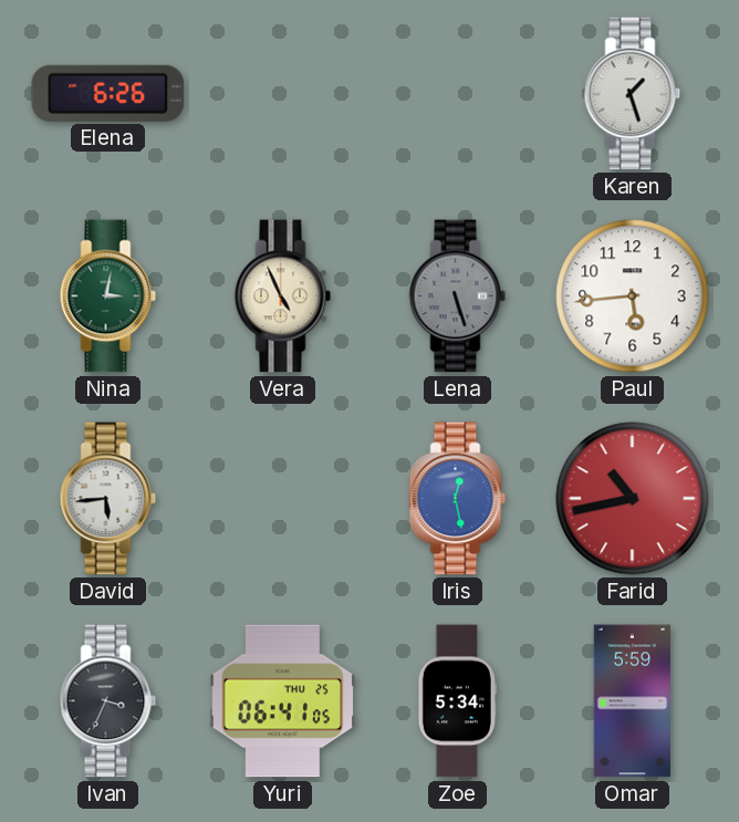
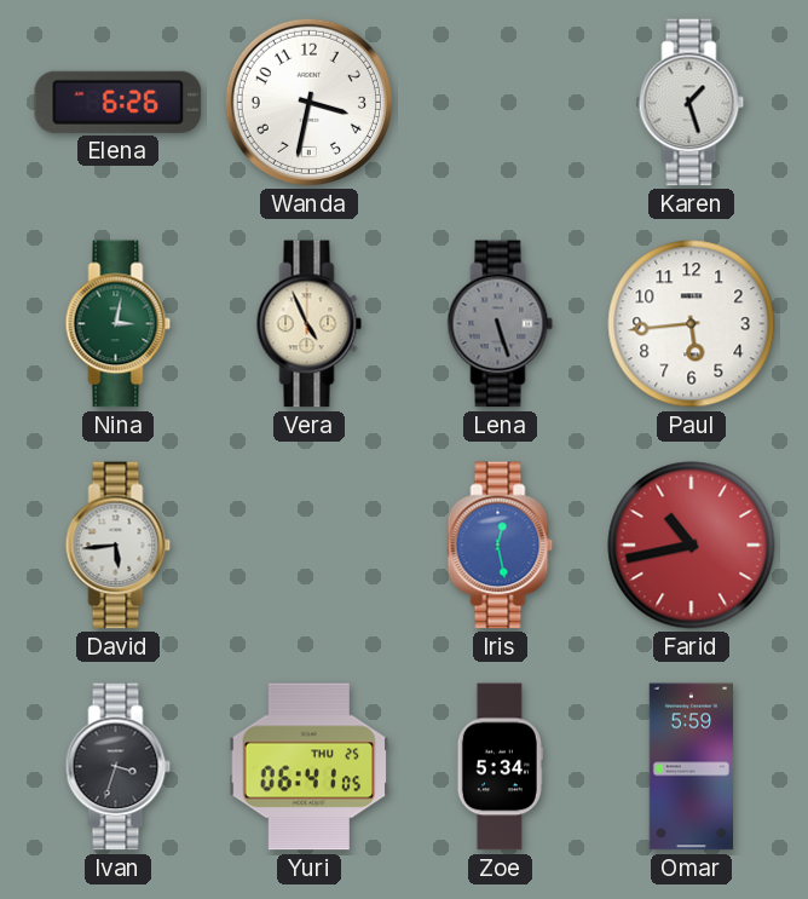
Wanda: none -> 3:32
Ivan: 3:34 -> 3:33
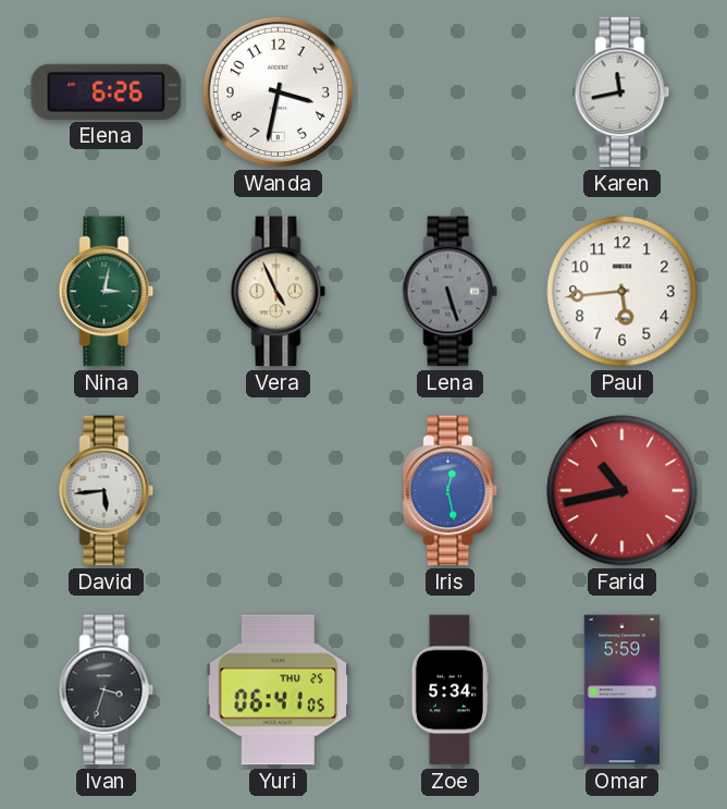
Karen: 1:27 -> 11:43
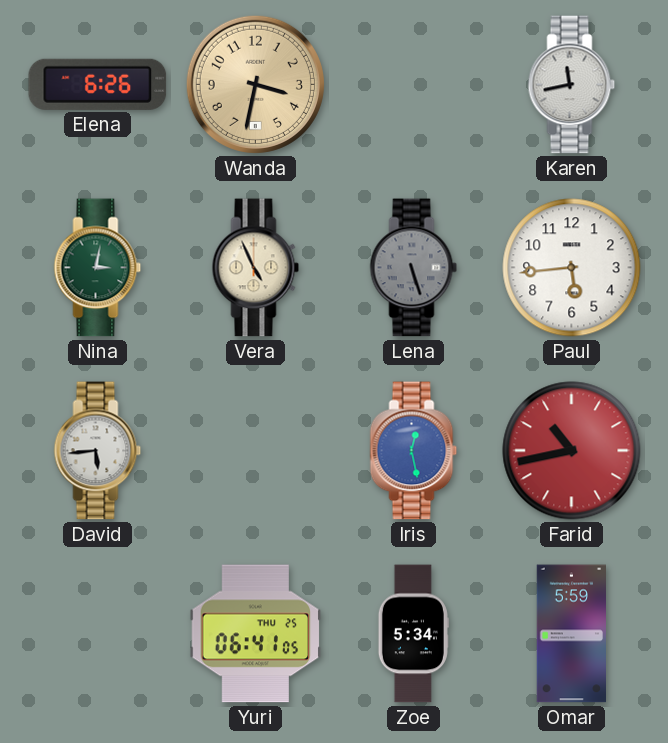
Wanda dial: white -> champagne
Ivan: 3:33 -> none
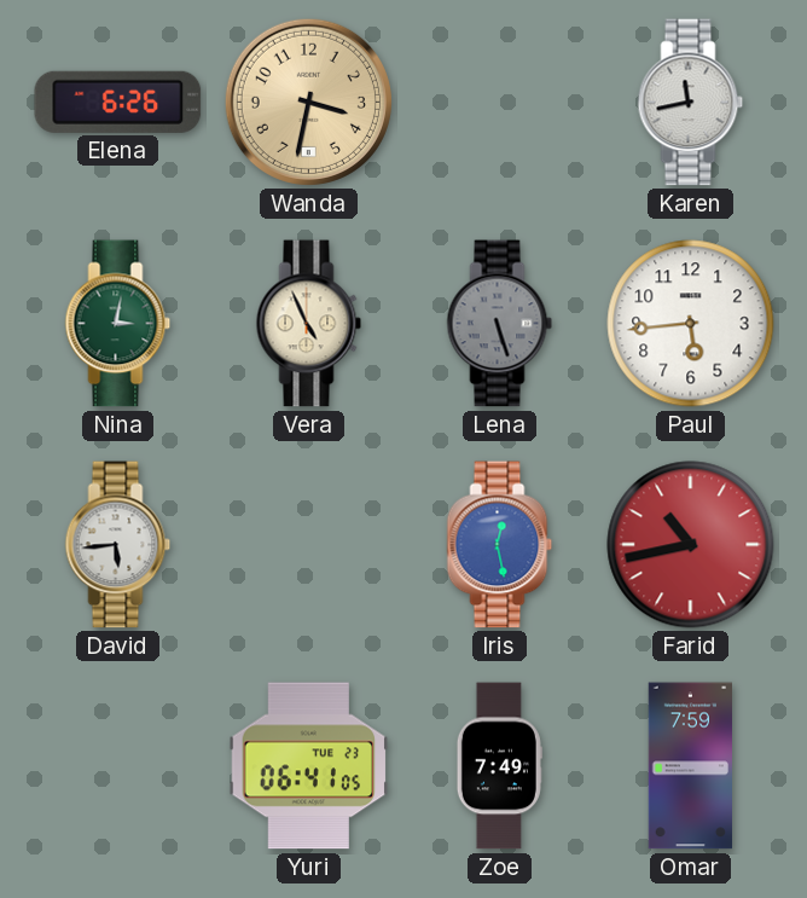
Yuri date: THU 25 -> TUE 23
Zoe: 5:34 -> 7:49
Omar: 5:59 -> 7:59
